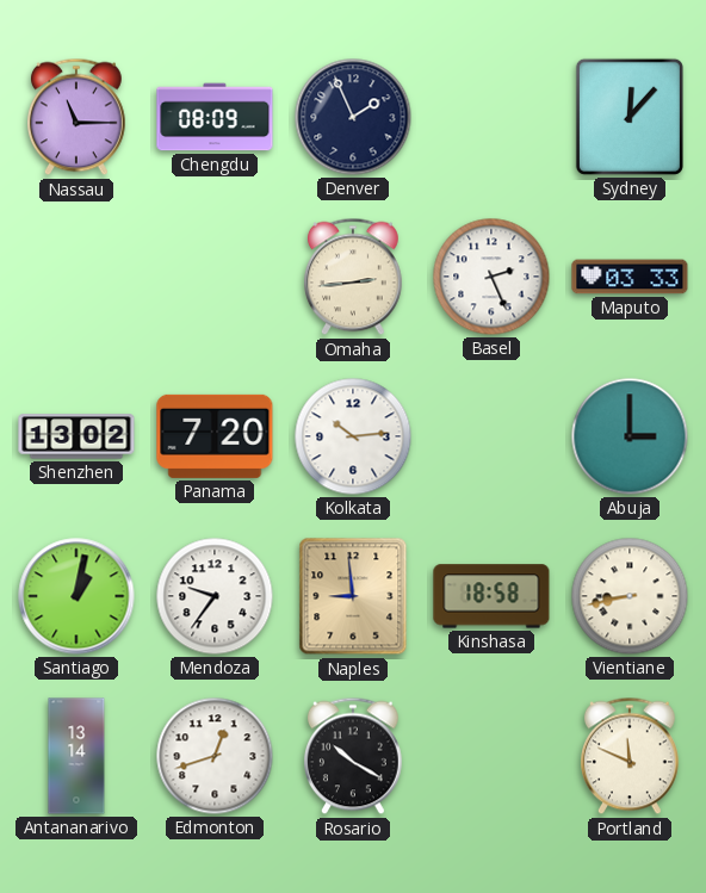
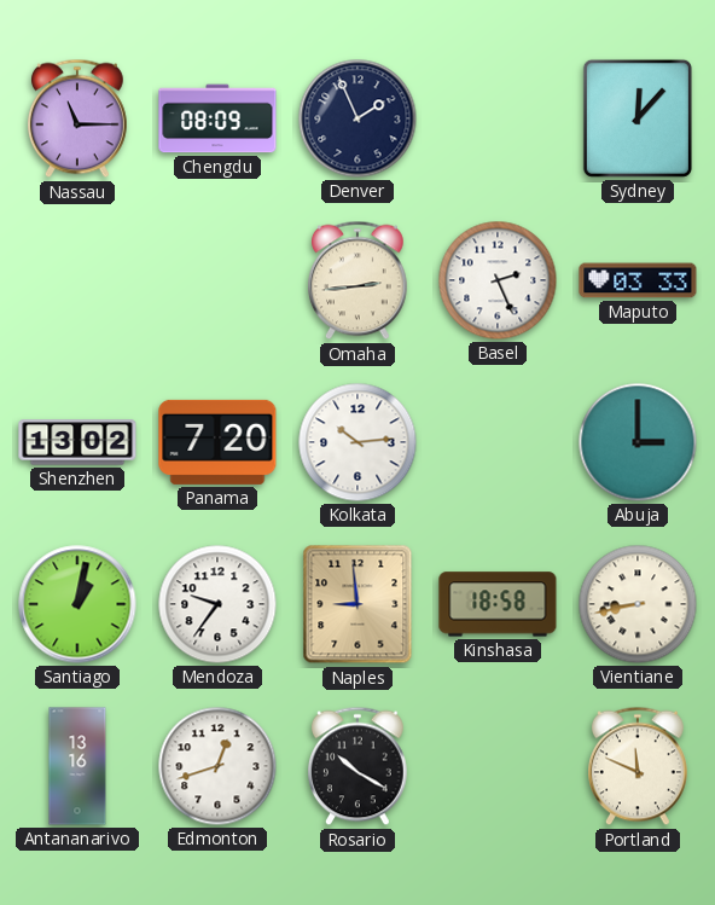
Antananarivo: 13:14 -> 13:16
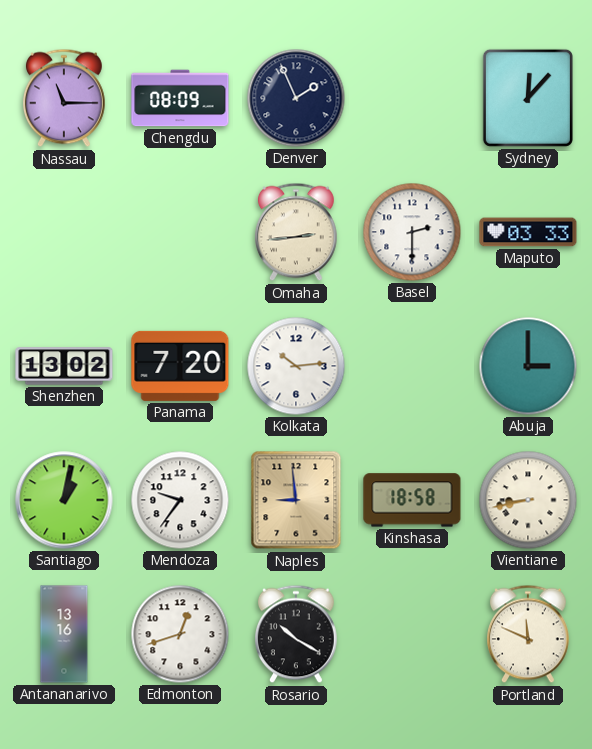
Basel: 2:26 -> 2:30
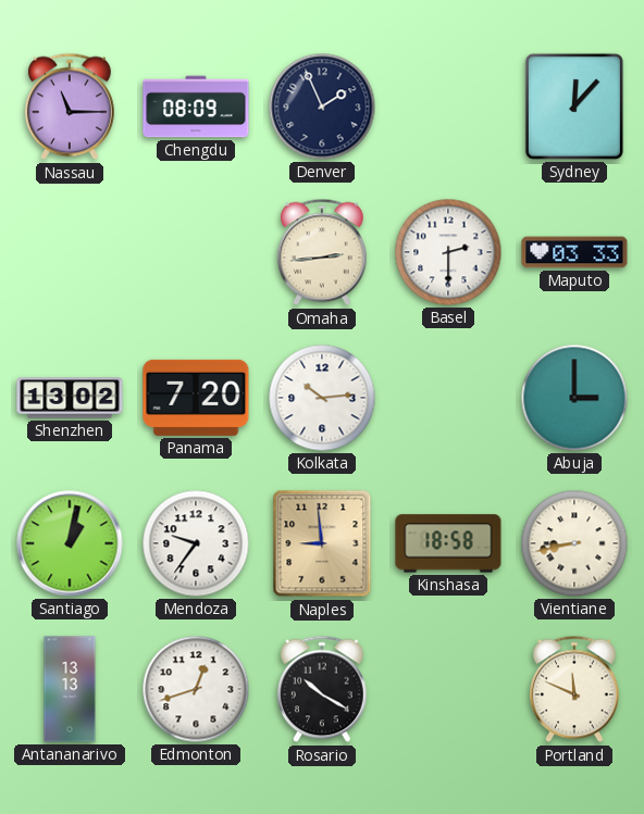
Antananarivo: 13:16 -> 13:13
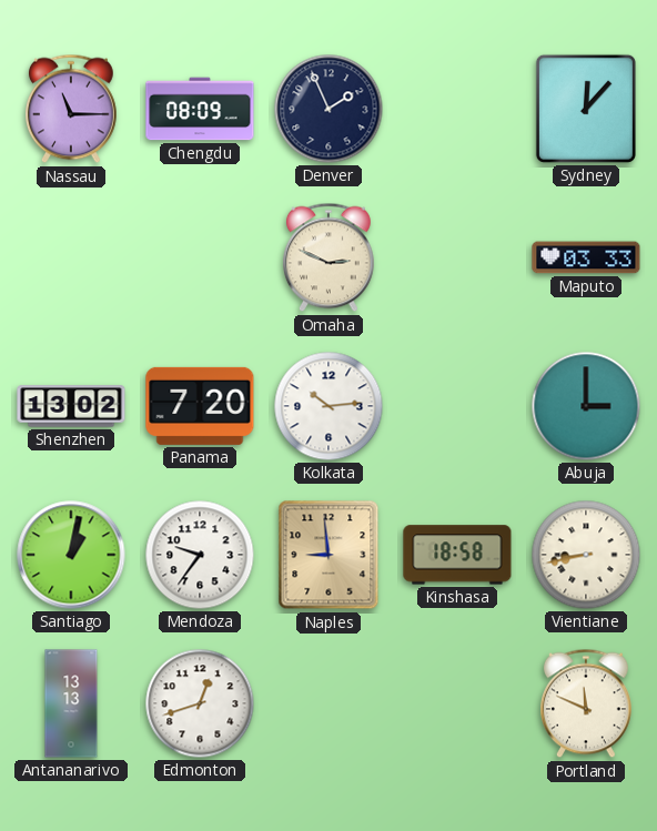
Omaha: 2:44 -> 2:49
Basel: 2:30 -> none
Rosario: 10:20 -> none
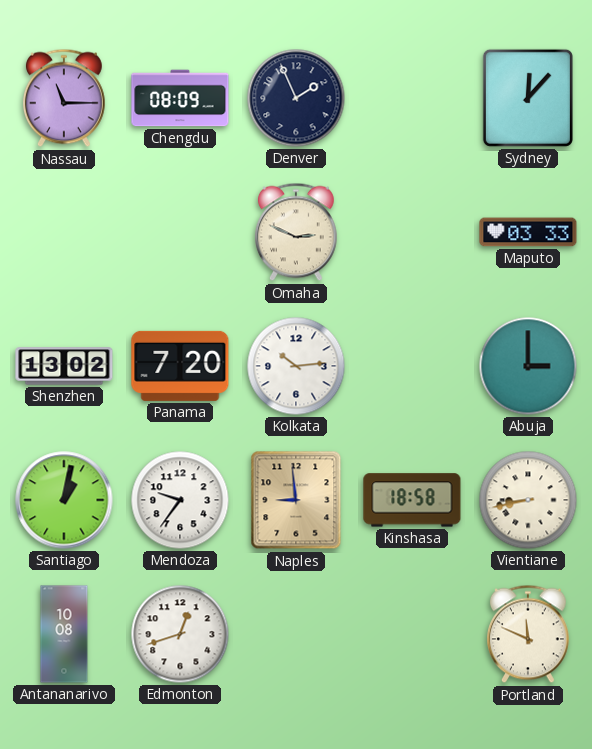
Antananarivo: 13:13 -> 10:08
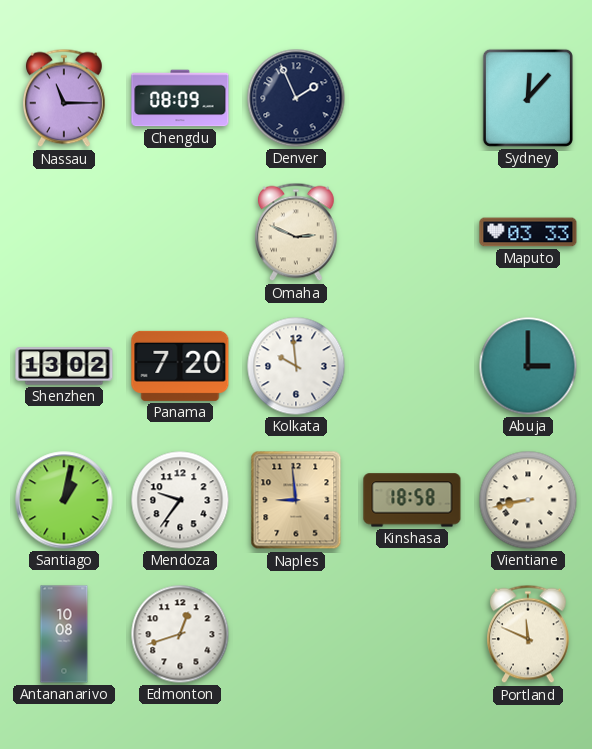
Kolkata: 10:14 -> 9:59
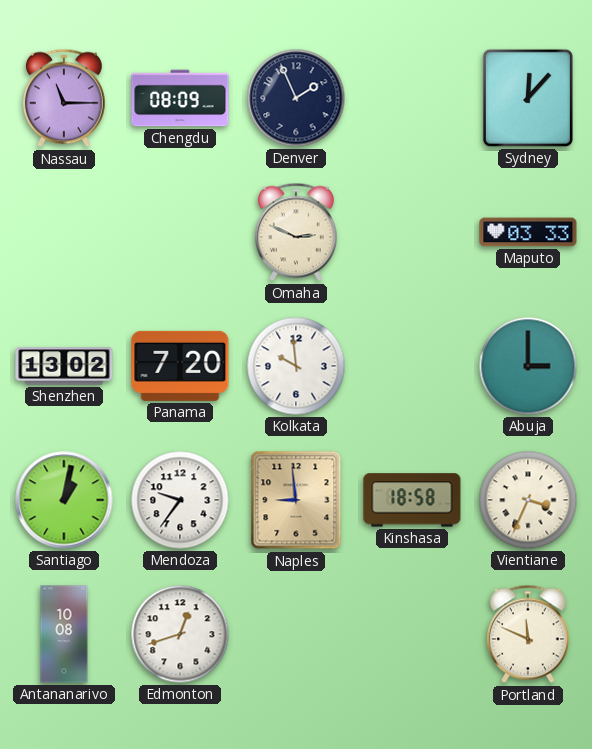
Vientiane: 8:43 -> 3:34
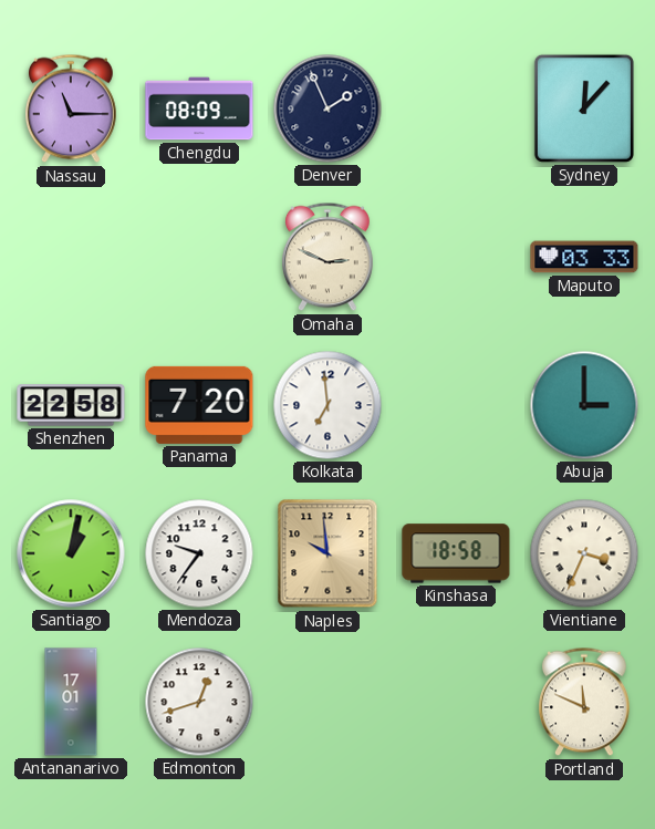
Shenzhen: 13:02 -> 22:58
Kolkata: 9:59 -> 6:59
Naples: 8:59 -> 9:59
Antananarivo: 10:08 -> 17:01
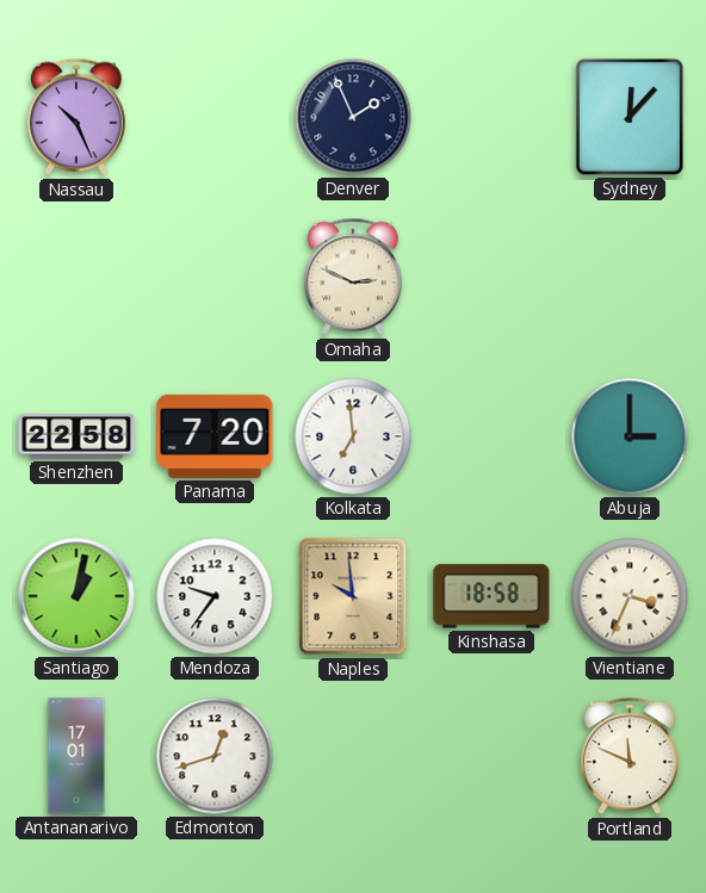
Nassau: 11:15 -> 10:26
Chengdu: 08:09 -> none
Maputo: 03:33 -> none
